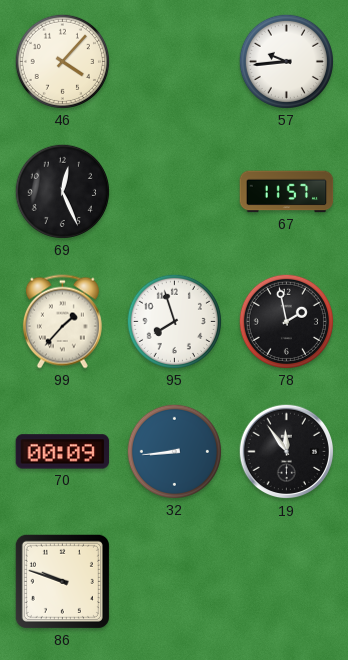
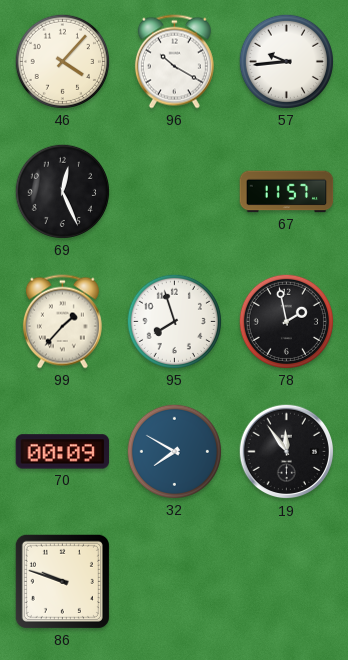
96: none -> 10:20
32: 8:44 -> 7:50
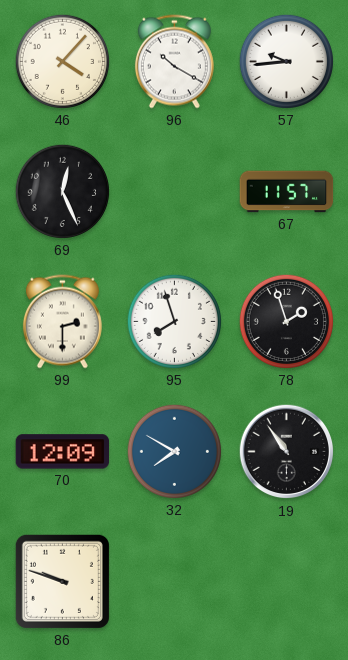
99: 1:37 -> 2:30
78: 1:58 -> 1:57
70: 00:09 -> 12:09
19: 11:54 -> 10:54
